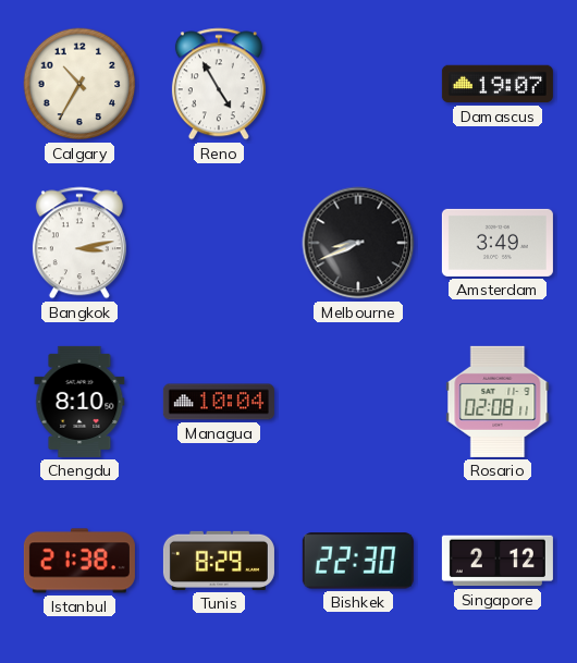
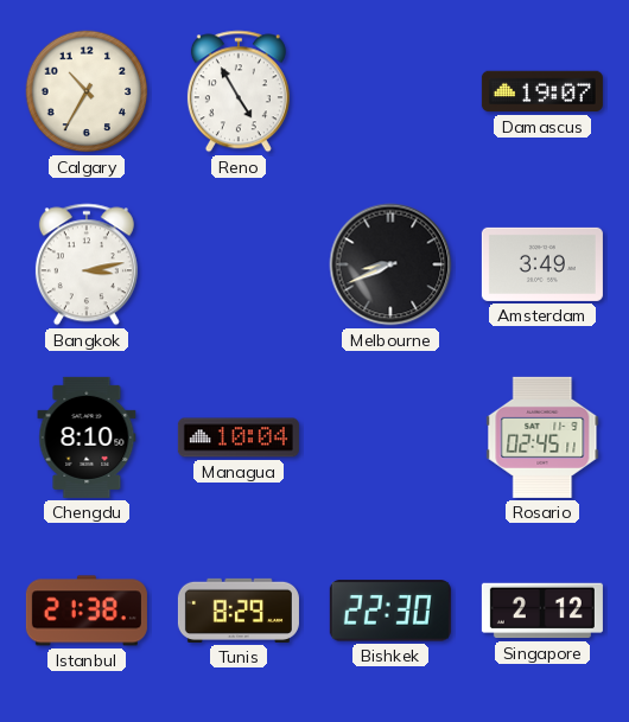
Rosario: 02:08 -> 02:45
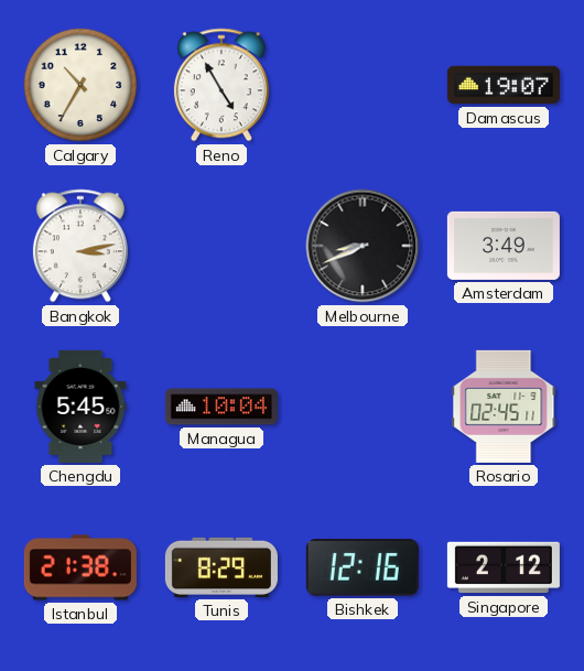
Chengdu: 8:10 -> 5:45
Bishkek: 22:30 -> 12:16
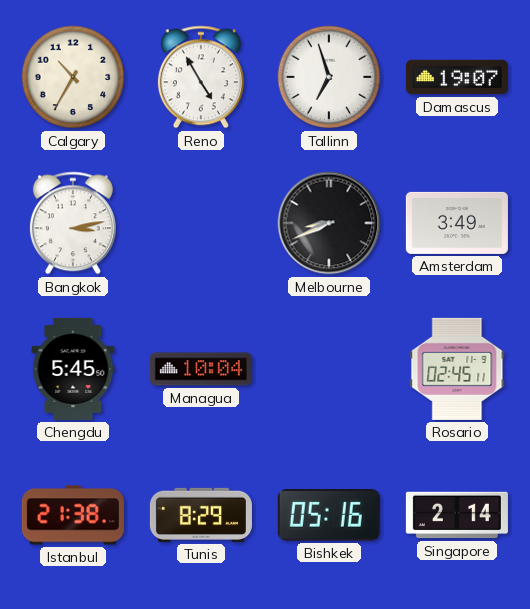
Tallinn: none -> 6:57
Bishkek: 12:16 -> 05:16
Singapore: 2:12 -> 2:14
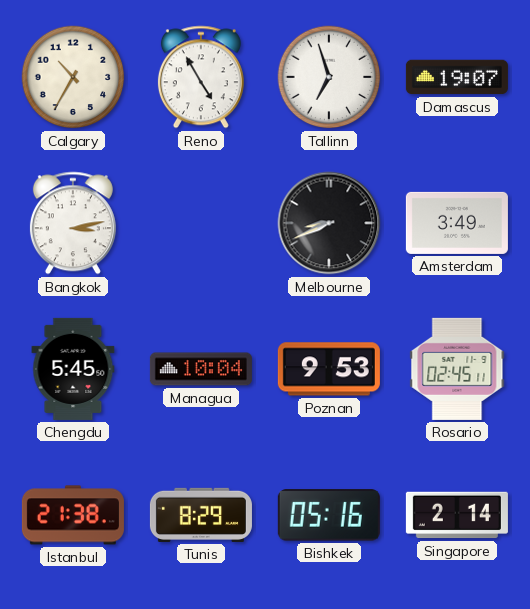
Poznan: none -> 9:53
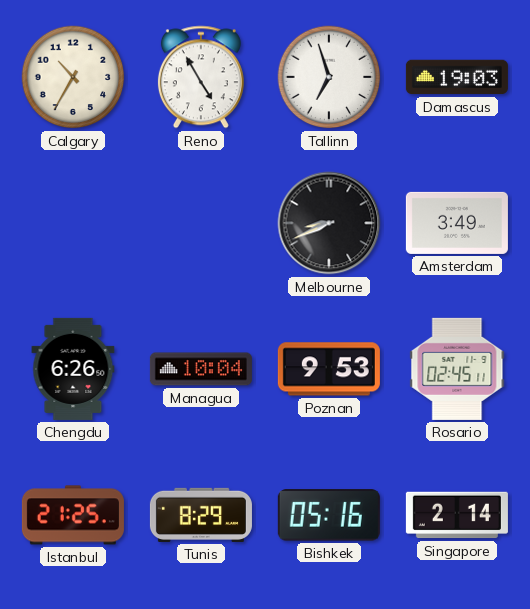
Damascus: 19:07 -> 19:03
Bangkok: 3:13 -> none
Chengdu: 5:45 -> 6:26
Istanbul: 21:38 -> 21:25
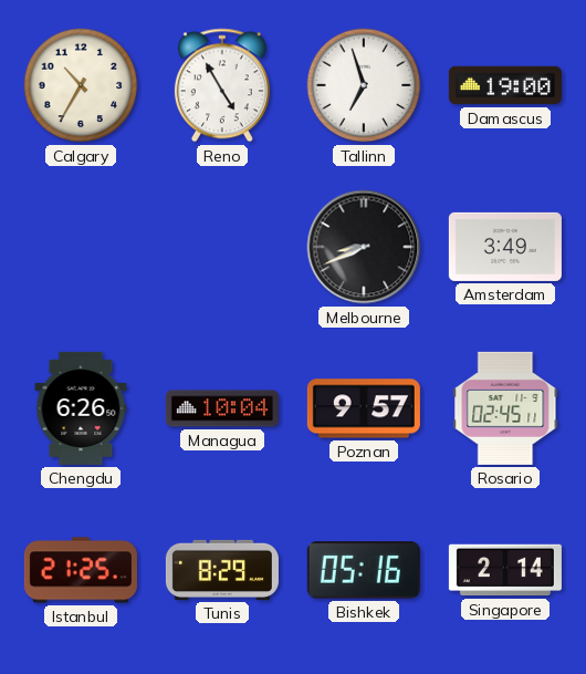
Damascus: 19:03 -> 19:00
Poznan: 9:53 -> 9:57
